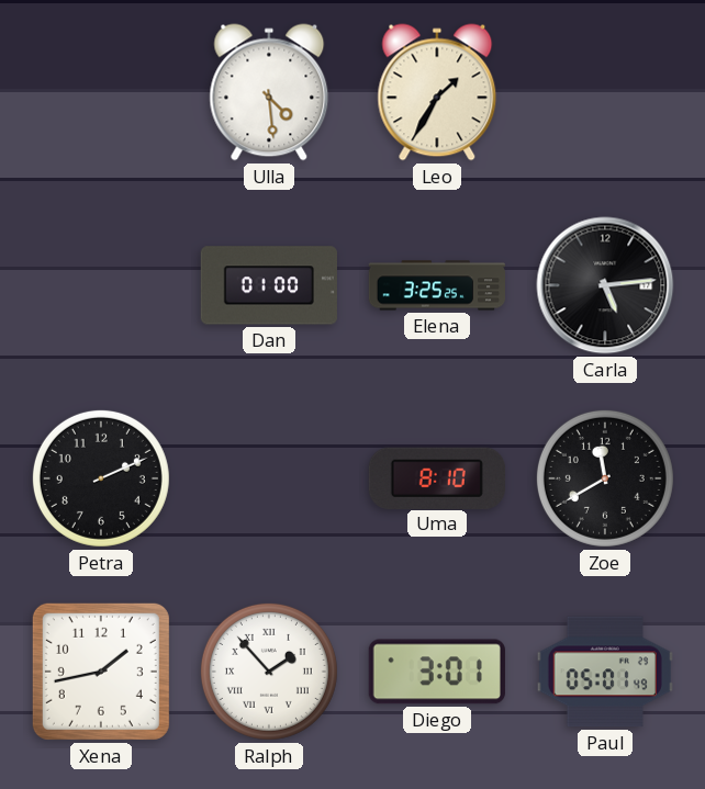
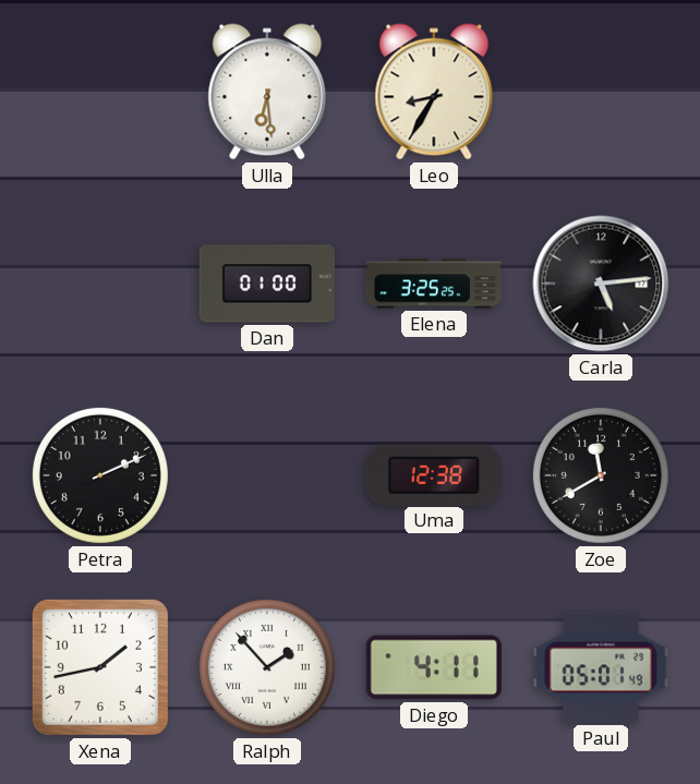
Ulla: 4:29 -> 6:29
Leo: 1:35 -> 8:35
Uma: 8:10 -> 12:38
Diego: 3:01 -> 4:11
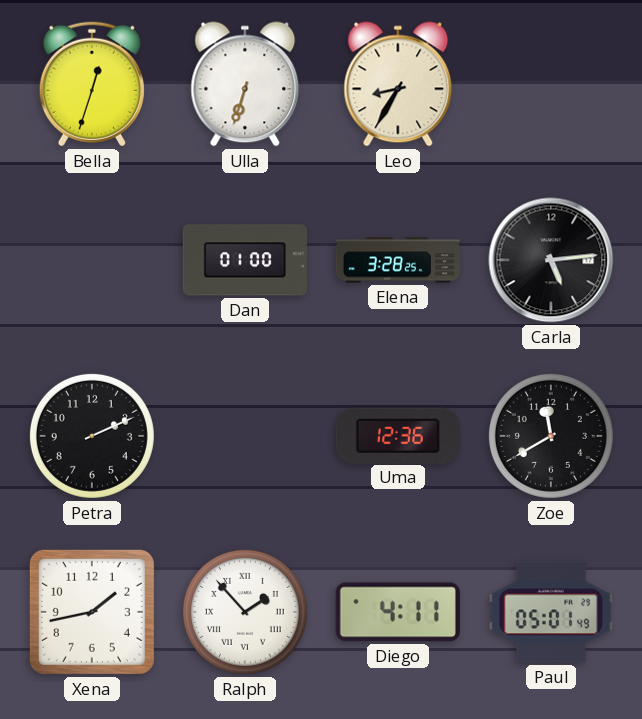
Bella: none -> 12:33
Ulla: 6:29 -> 6:33
Elena: 3:25 -> 3:28
Uma: 12:38 -> 12:36
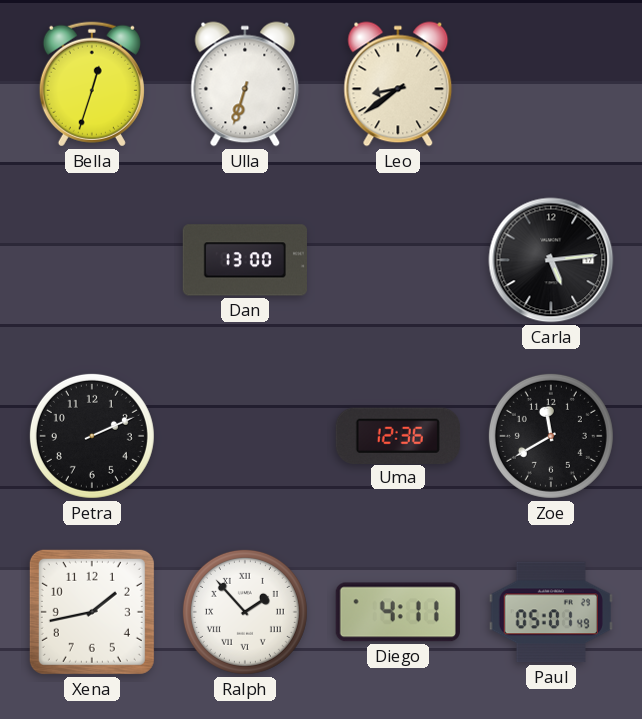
Leo: 8:35 -> 8:39
Dan: 01:00 -> 13:00
Elena: 3:28 -> none
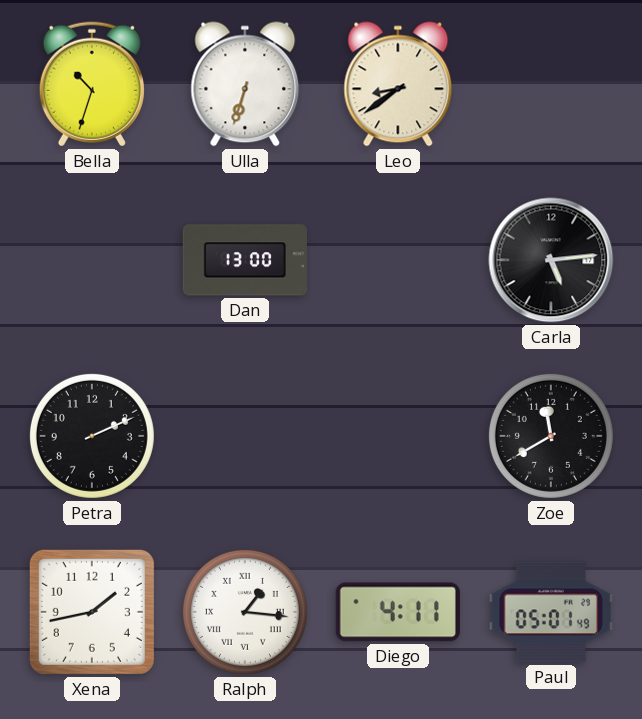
Bella: 12:33 -> 10:33
Uma: 12:36 -> none
Ralph: 1:53 -> 1:16
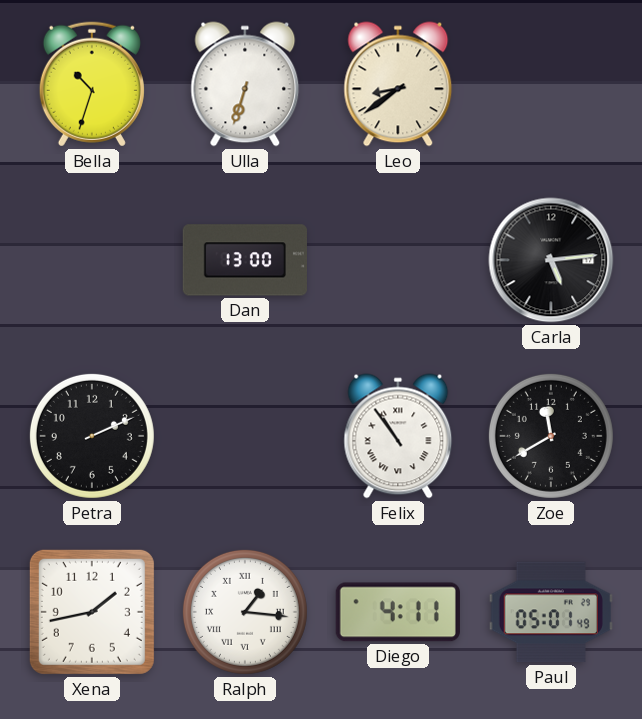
Felix: none -> 10:54
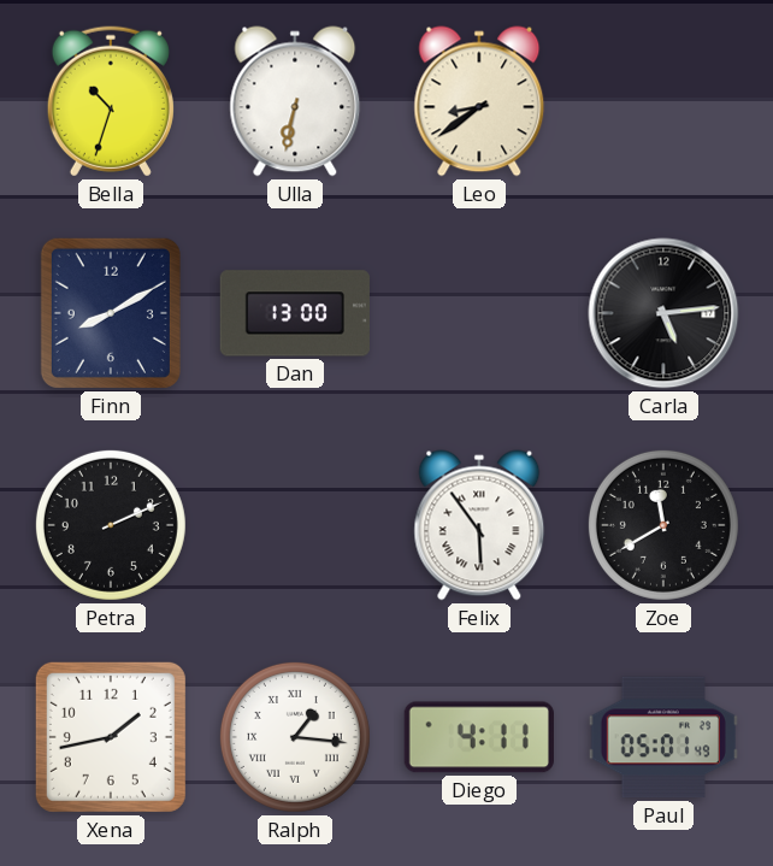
Ulla: 6:33 -> 6:32
Finn: none -> 8:10
Felix: 10:54 -> 5:54
